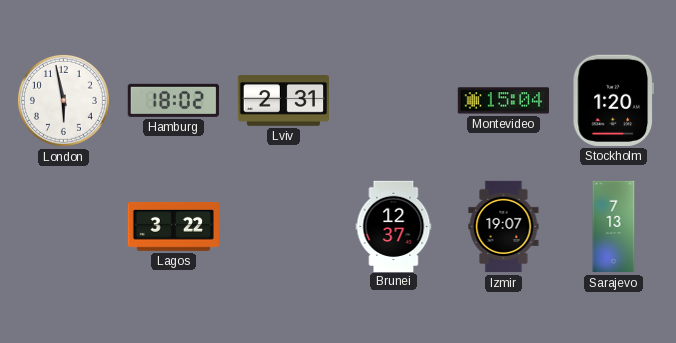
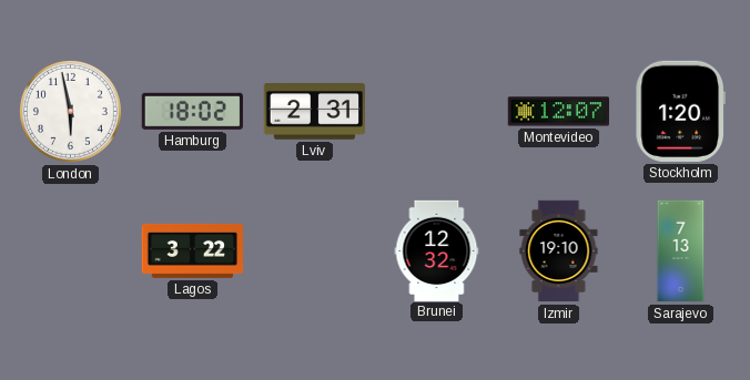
Montevideo: 15:04 -> 12:07
Brunei: 12:37 -> 12:32
Izmir: 19:07 -> 19:10
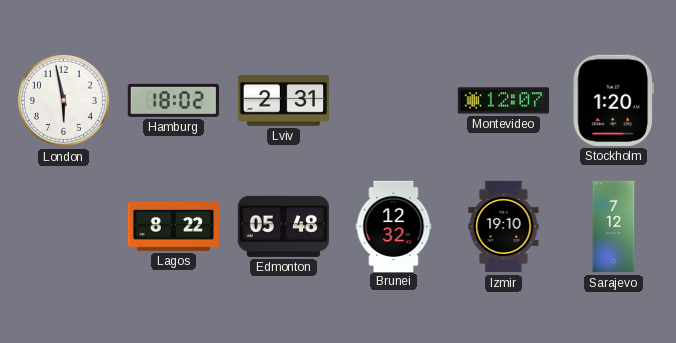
Lagos: 3:22 -> 8:22
Edmonton: none -> 05:48
Sarajevo: 7:13 -> 7:12
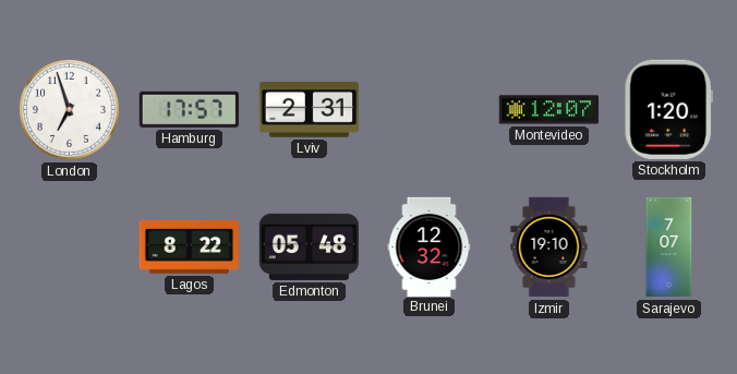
London: 5:58 -> 6:57
Hamburg: 18:02 -> 17:57
Sarajevo: 7:12 -> 7:07
